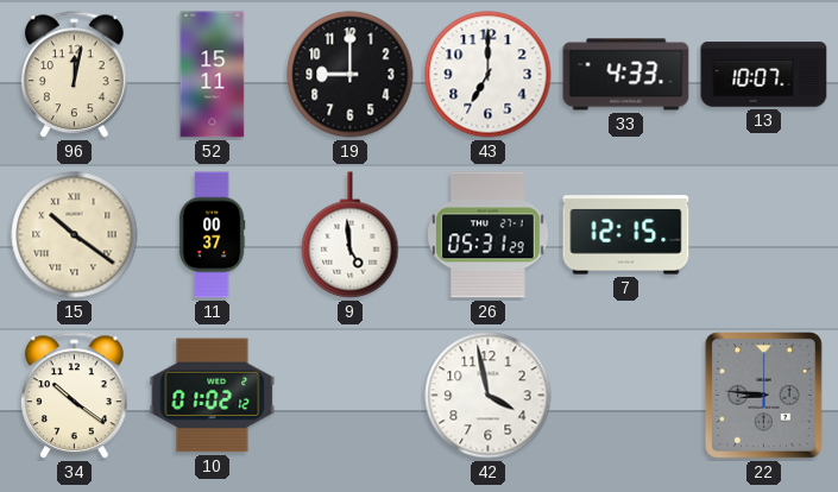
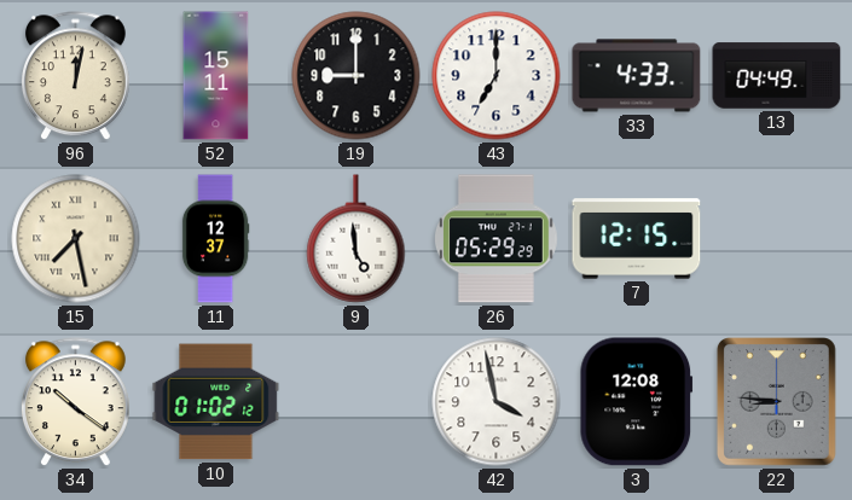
13: 10:07 -> 04:49
15: 10:21 -> 7:28
11: 00:37 -> 12:37
26: 05:31 -> 05:29
3: none -> 12:08
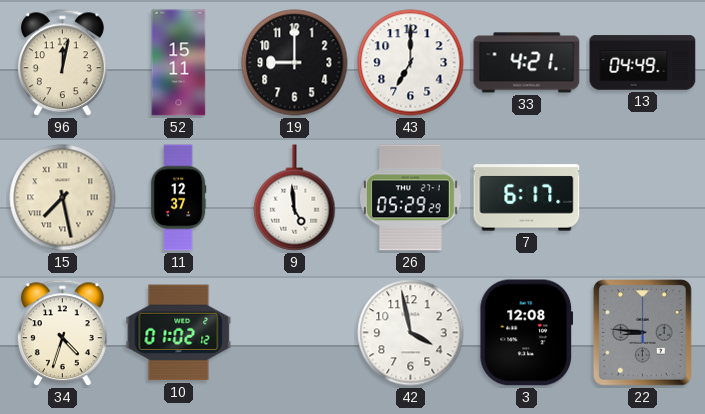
33: 4:33 -> 4:21
7: 12:15 -> 6:17
34: 10:21 -> 4:33
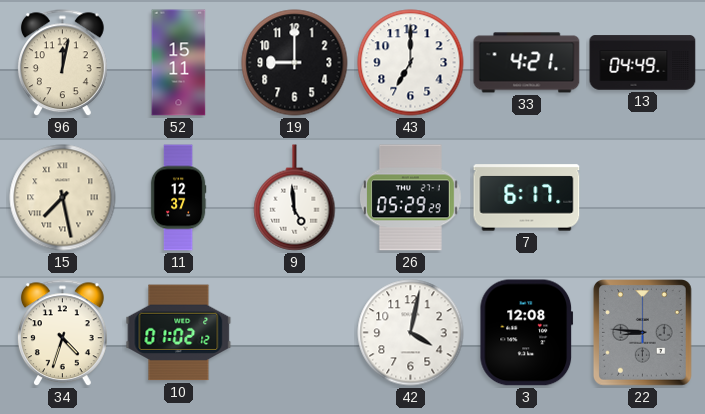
42: 3:58 -> 4:02
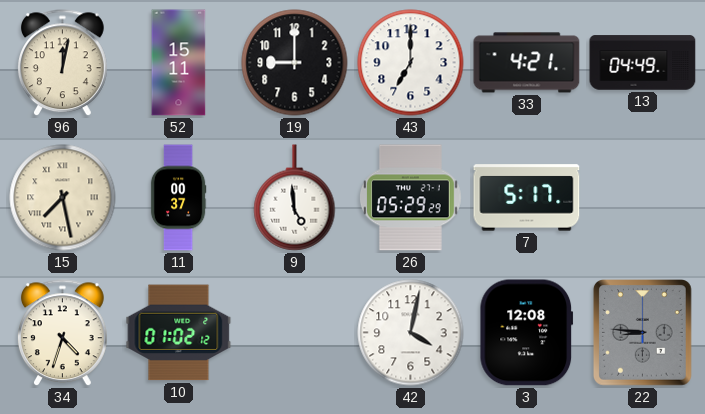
11: 12:37 -> 00:37
7: 6:17 -> 5:17
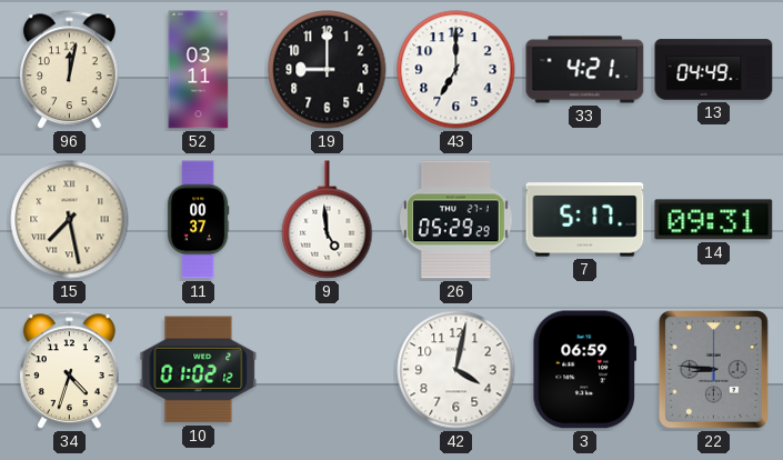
52: 15:11 -> 03:11
14: none -> 09:31
3: 12:08 -> 06:59
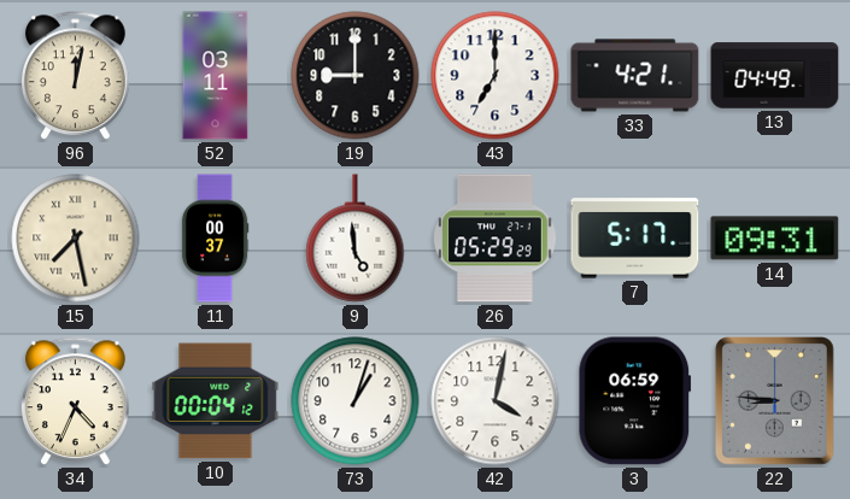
34: 4:33 -> 4:34
10: 01:02 -> 00:04
73: none -> 1:03
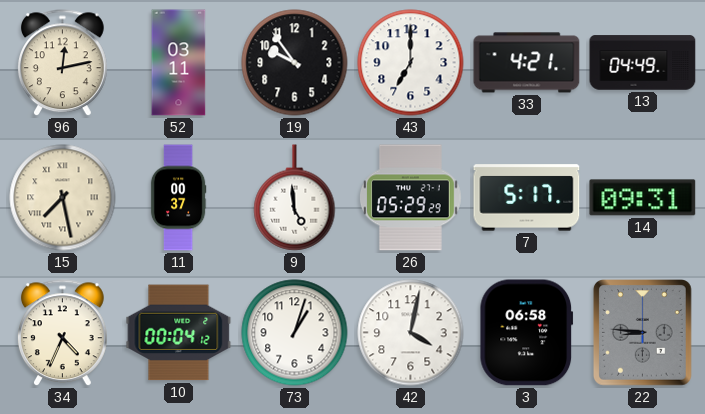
96: 12:02 -> 12:13
19: 9:00 -> 9:54
3: 06:59 -> 06:58
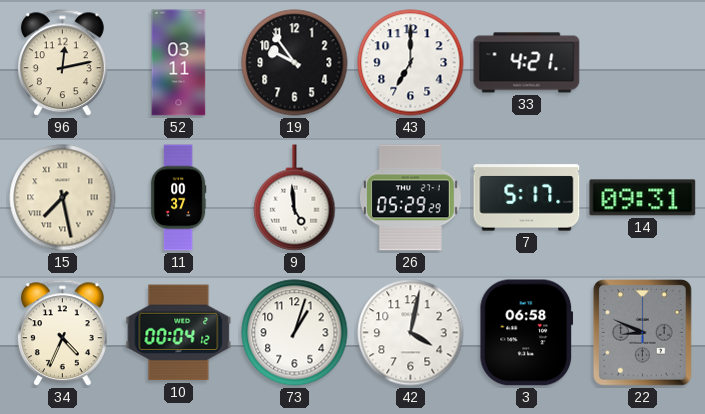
13: 04:49 -> none
22: 8:46 -> 8:49
